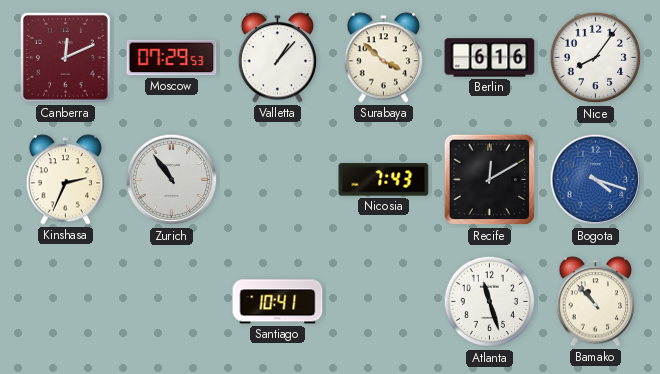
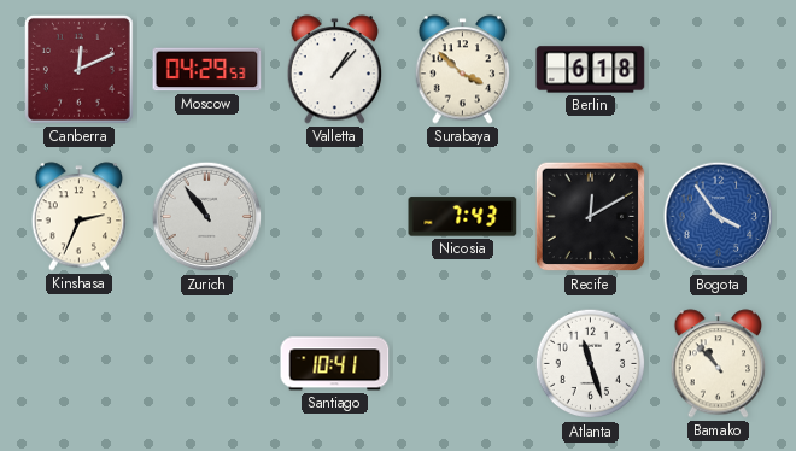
Moscow: 07:29 -> 04:29
Berlin: 6:16 -> 6:18
Nice: 8:06 -> none
Bogota: 4:18 -> 3:54
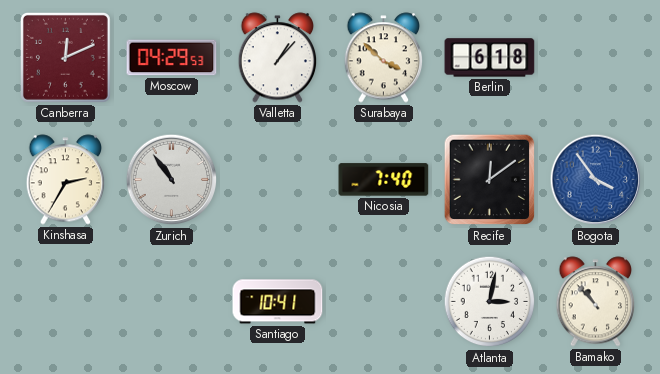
Kinshasa: 2:34 -> 2:35
Nicosia: 7:43 -> 7:40
Recife: 12:10 -> 12:09
Atlanta: 11:27 -> 3:02
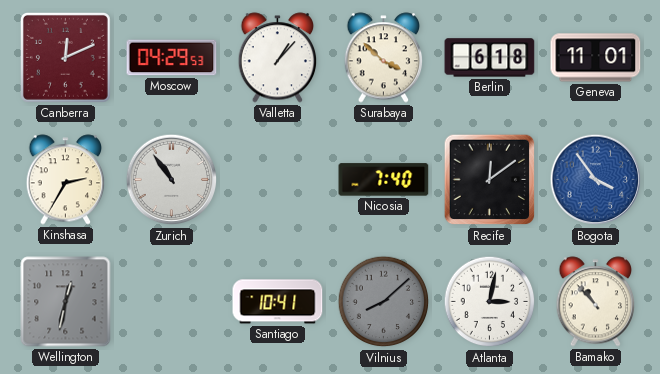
Geneva: none -> 11:01
Wellington: none -> 12:32
Vilnius: none -> 8:08
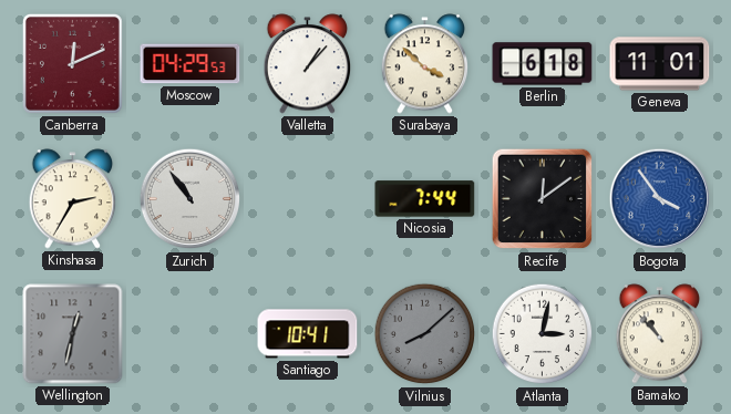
Nicosia: 7:40 -> 7:44
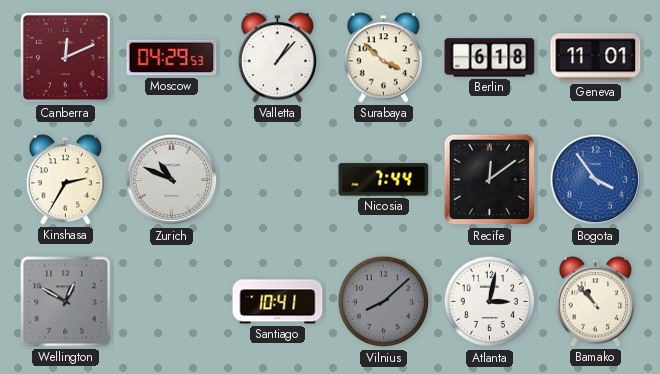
Zurich: 10:54 -> 10:49
Wellington: 12:32 -> 12:50
